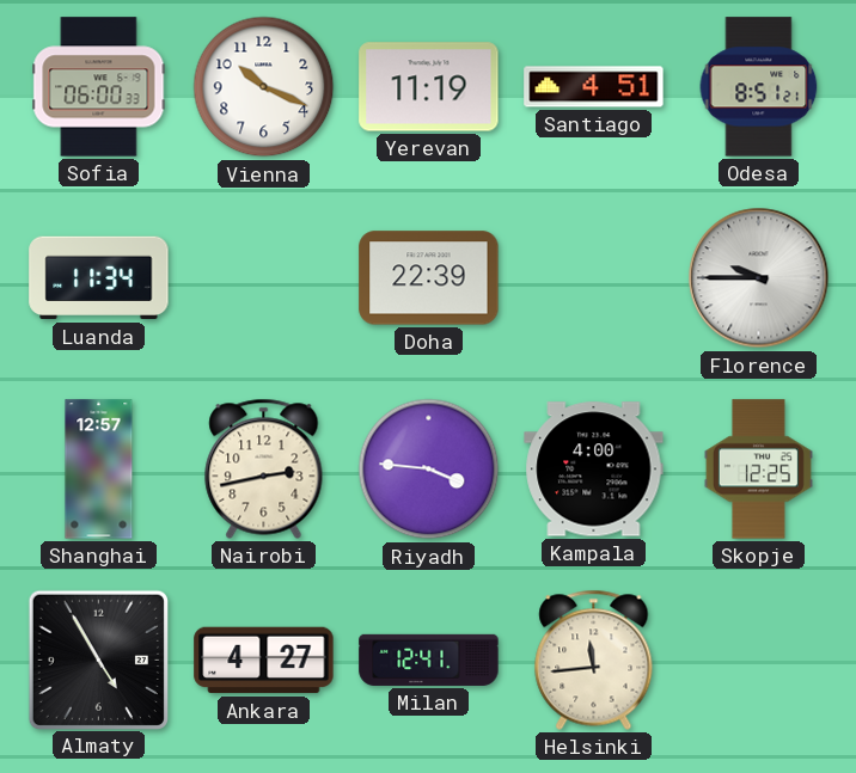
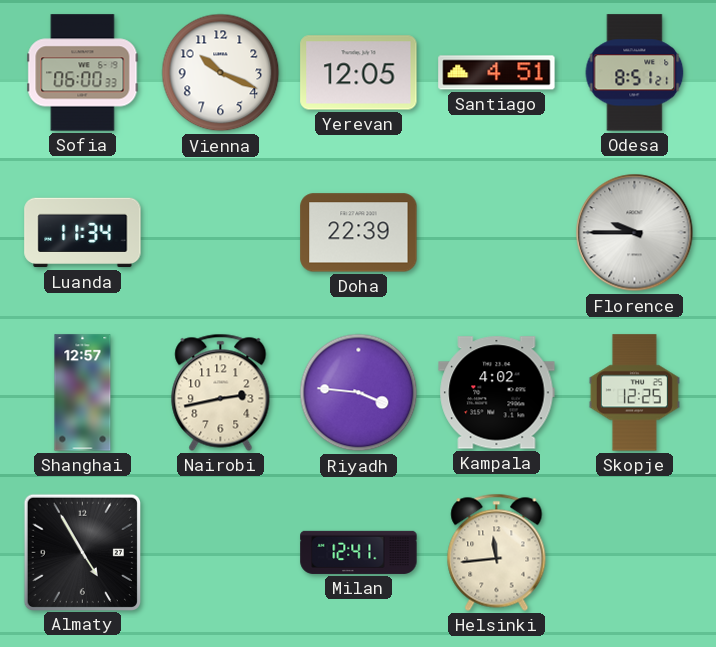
Yerevan: 11:19 -> 12:05
Kampala: 4:00 -> 4:02
Ankara: 4:27 -> none
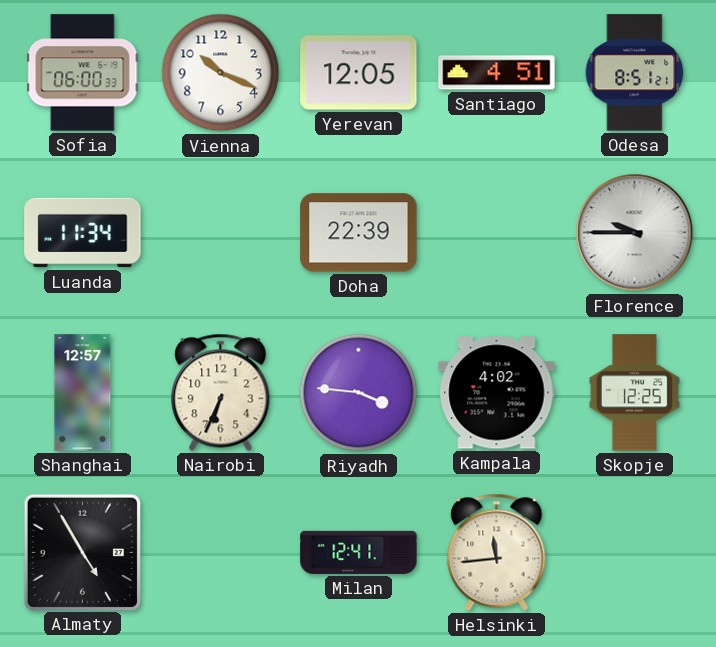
Nairobi: 2:43 -> 6:34
